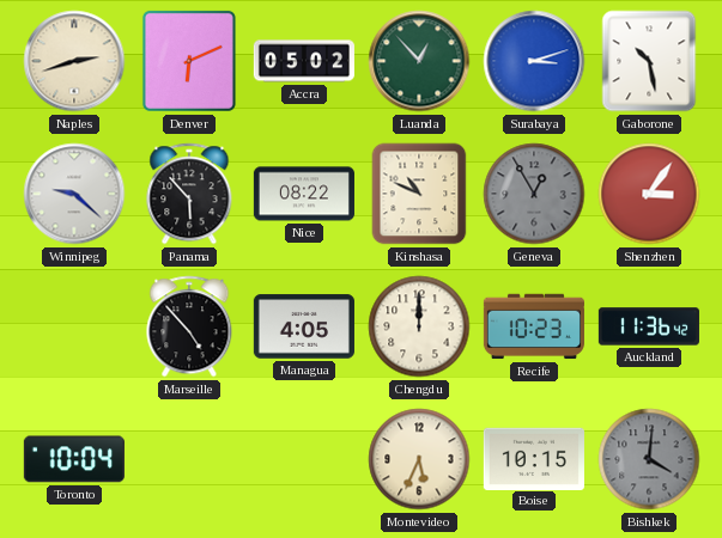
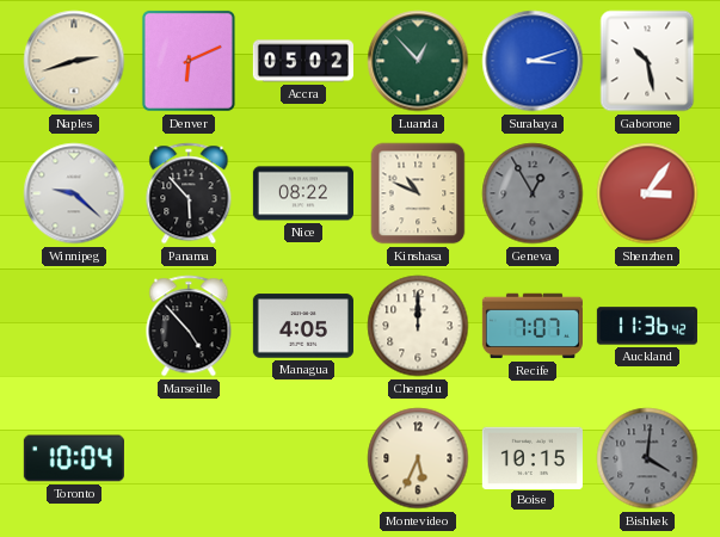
Recife: 10:23 -> 7:07
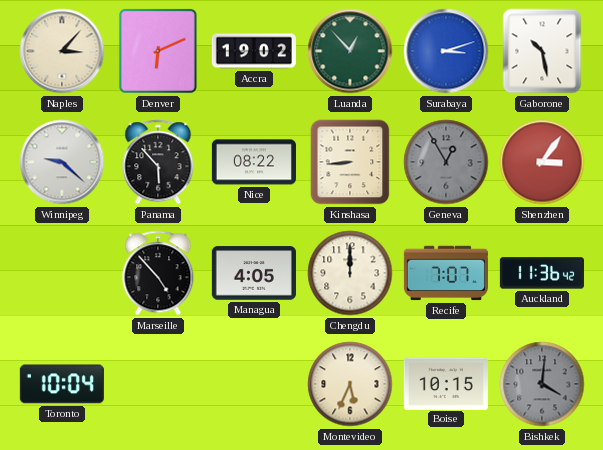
Naples: 2:42 -> 3:07
Accra: 05:02 -> 19:02
Kinshasa: 10:49 -> 8:44
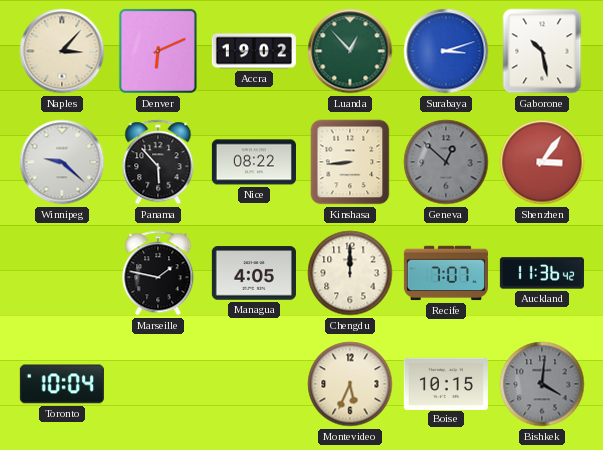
Geneva: 12:55 -> 12:52
Marseille: 4:53 -> 1:47
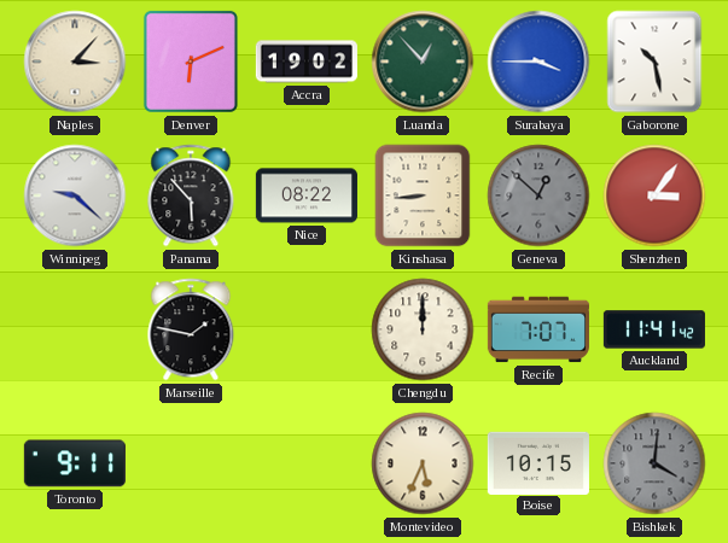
Surabaya: 3:12 -> 3:45
Managua: 4:05 -> none
Auckland: 11:36 -> 11:41
Toronto: 10:04 -> 9:11
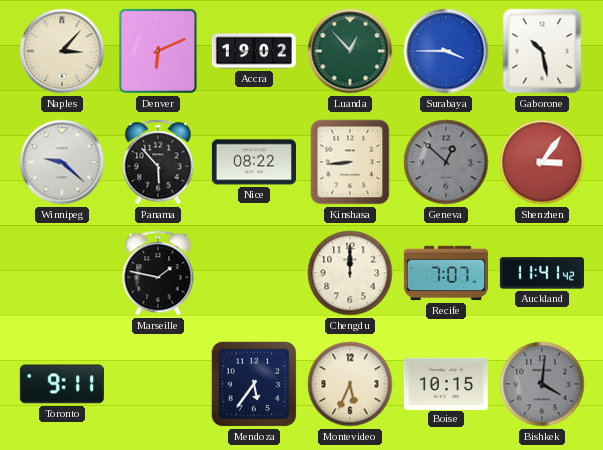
Mendoza: none -> 5:36
